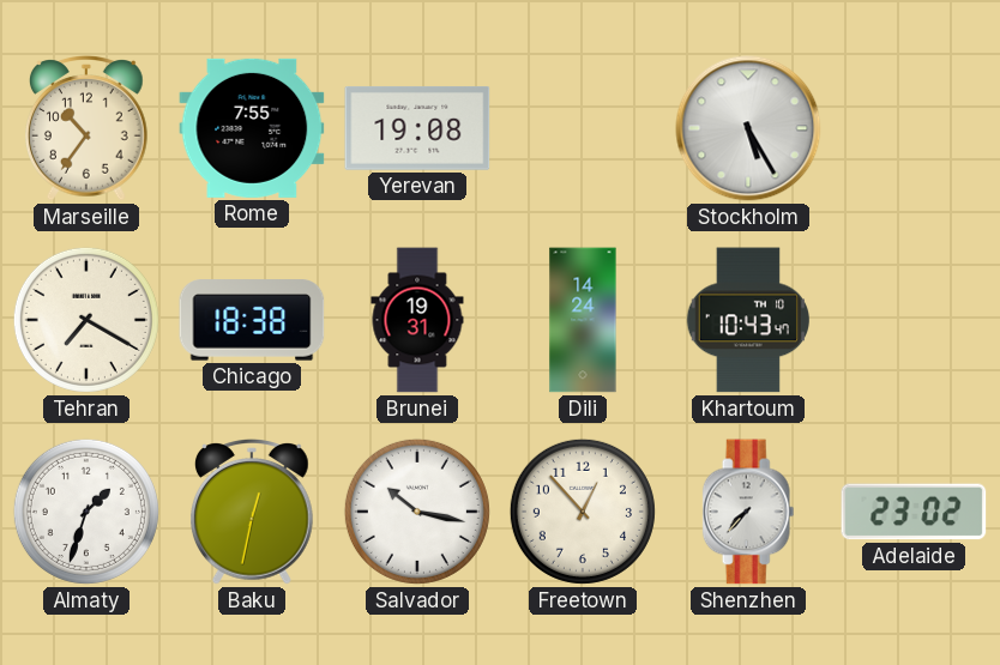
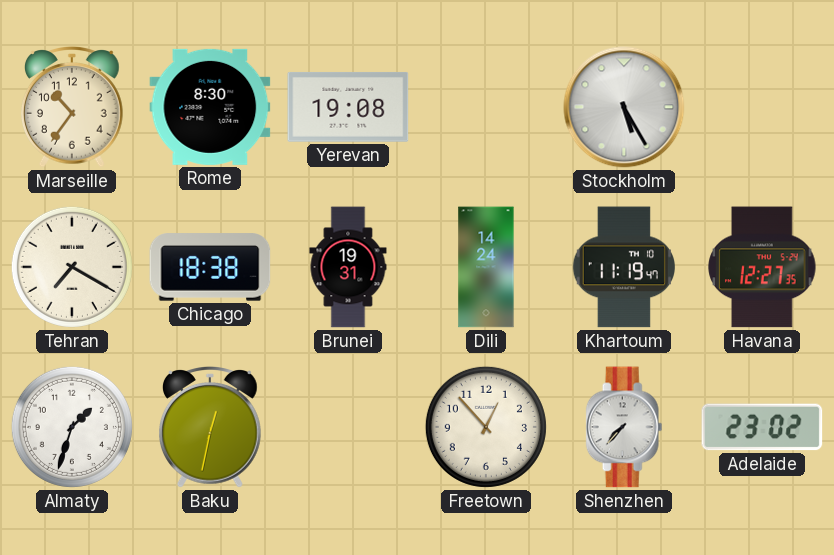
Rome: 7:55 -> 8:30
Khartoum: 10:43 -> 11:19
Havana: none -> 12:27
Salvador: 10:17 -> none
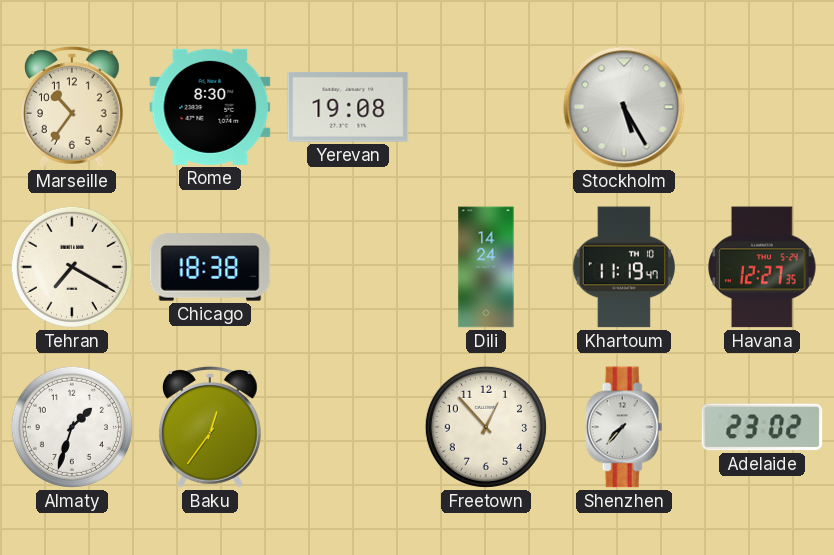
Brunei: 19:31 -> none
Baku: 12:32 -> 12:36
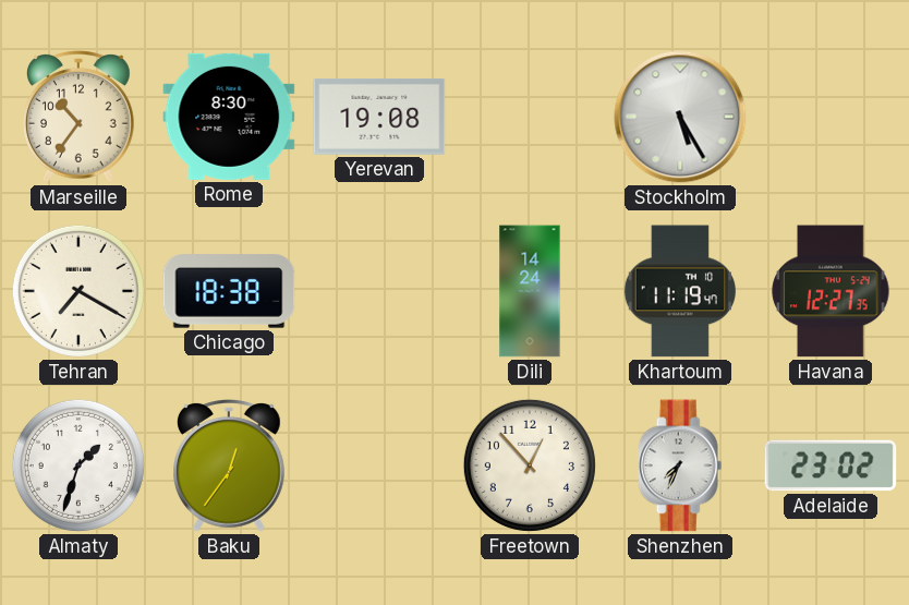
Shenzhen: 7:37 -> 7:34
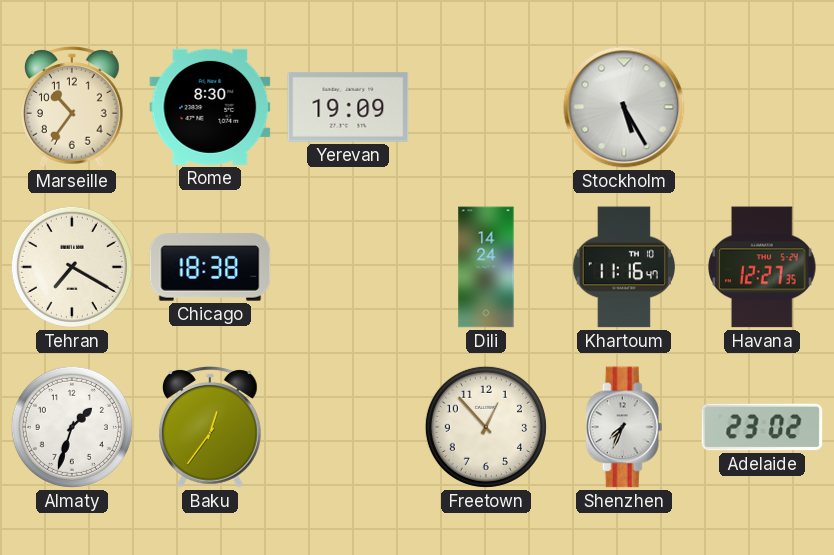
Yerevan: 19:08 -> 19:09
Khartoum: 11:19 -> 11:16
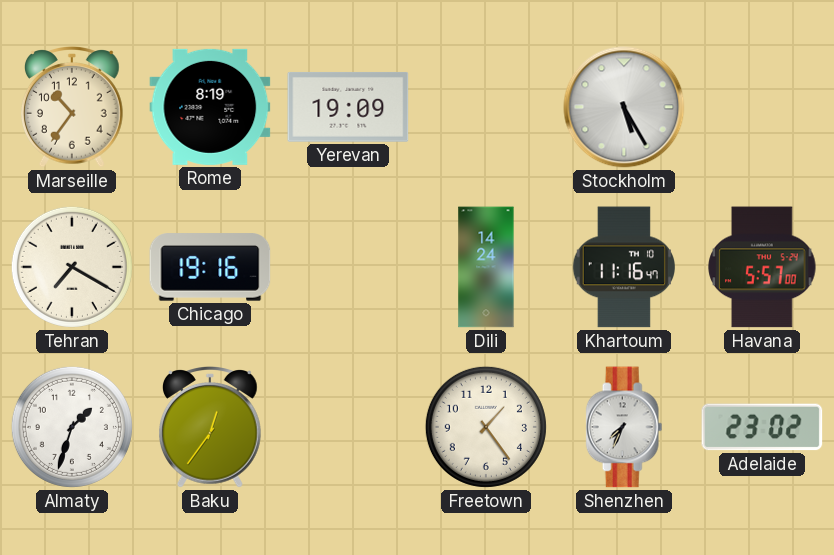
Rome: 8:30 -> 8:19
Chicago: 18:38 -> 19:16
Havana: 12:27 -> 5:57
Freetown: 12:53 -> 1:24
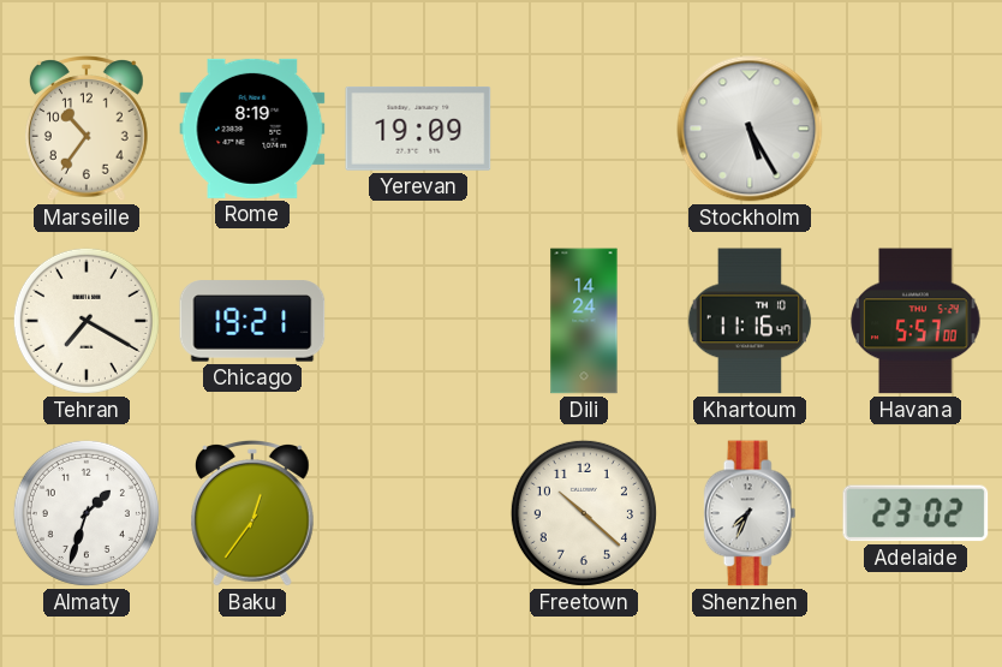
Chicago: 19:16 -> 19:21
Freetown: 1:24 -> 10:22
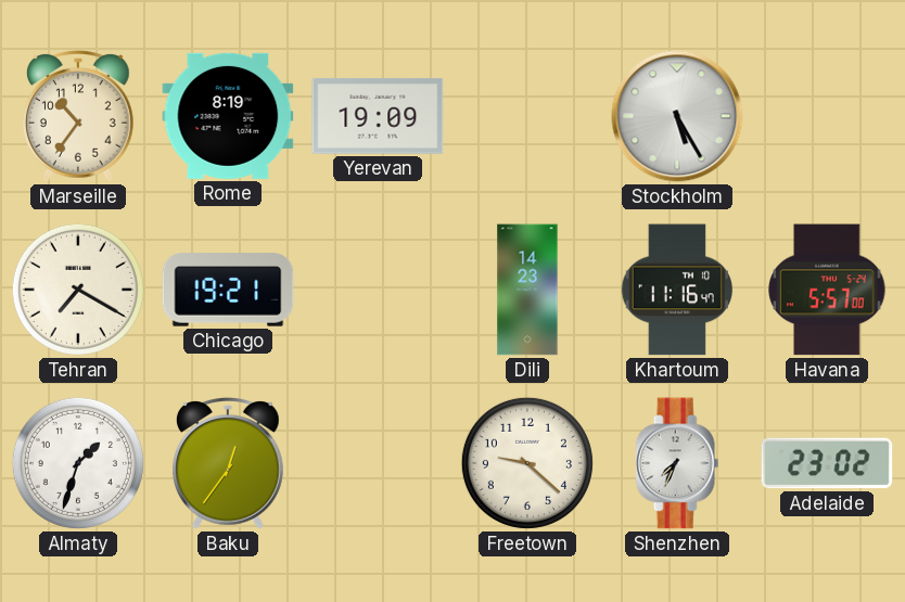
Dili: 14:24 -> 14:23
Freetown: 10:22 -> 9:22
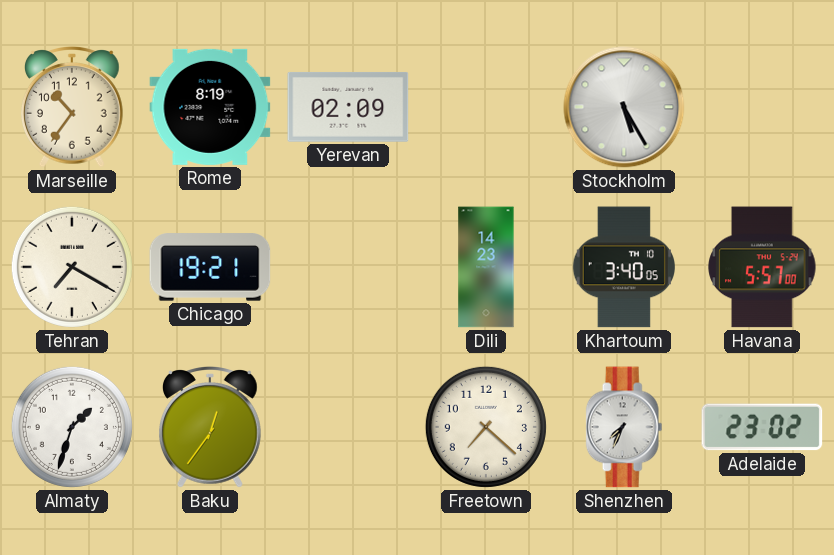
Yerevan: 19:09 -> 02:09
Khartoum: 11:16 -> 3:40
Freetown: 9:22 -> 7:22
